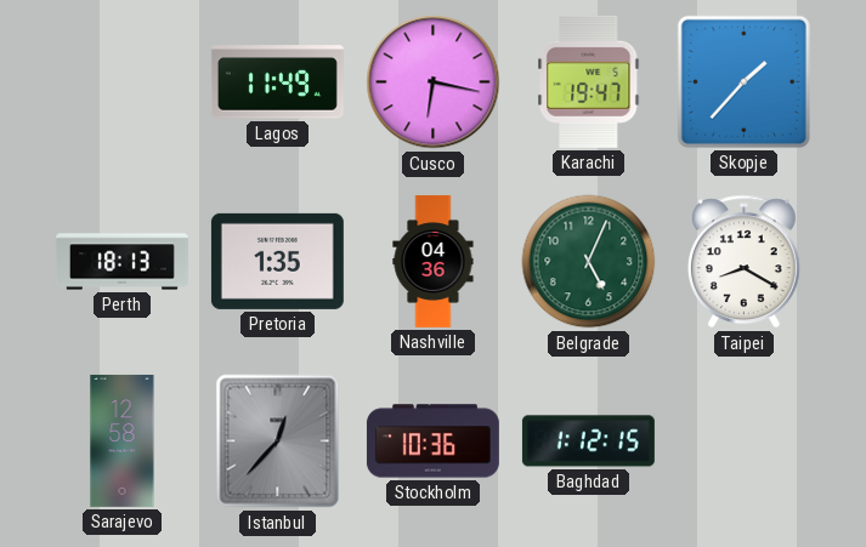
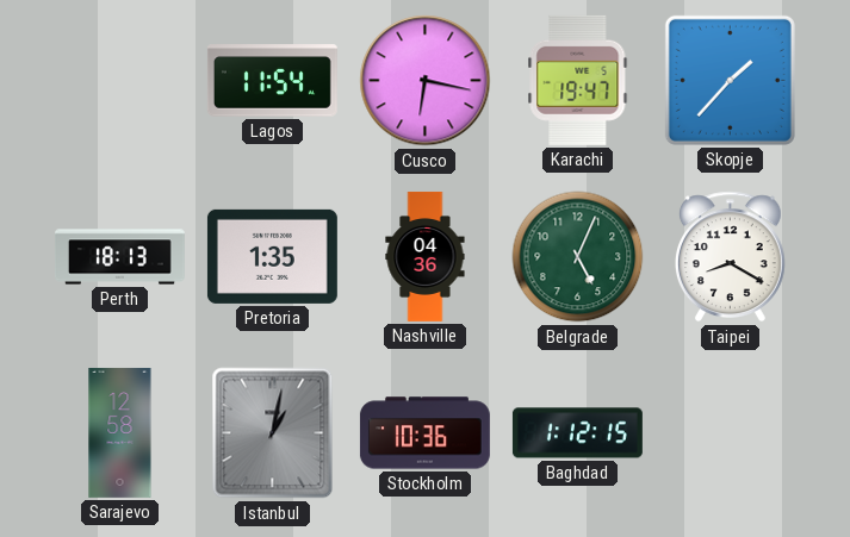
Lagos: 11:49 -> 11:54
Istanbul: 12:37 -> 1:02
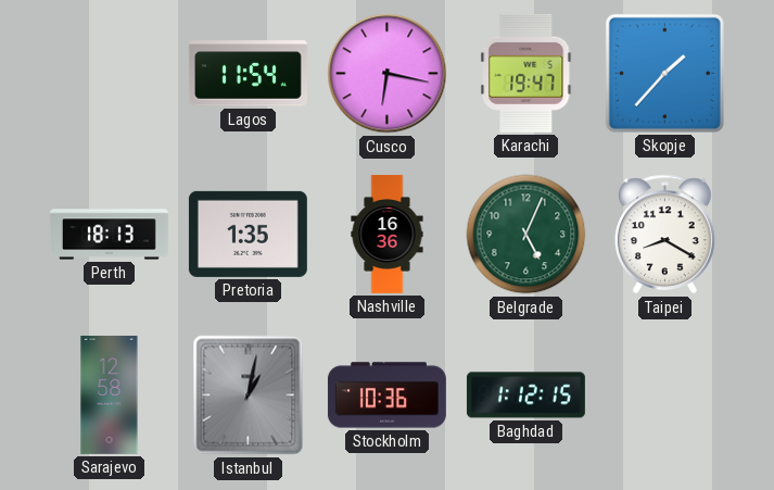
Nashville: 04:36 -> 16:36
